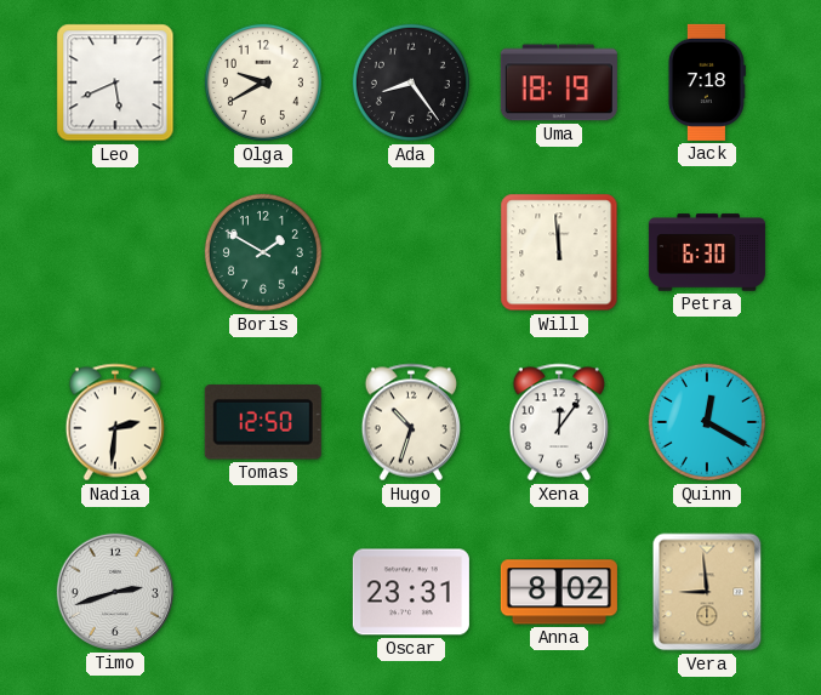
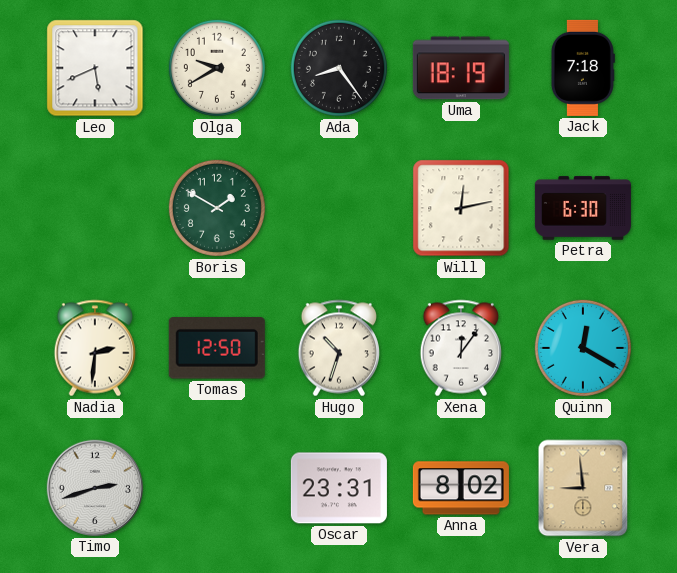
Will: 11:59 -> 12:13
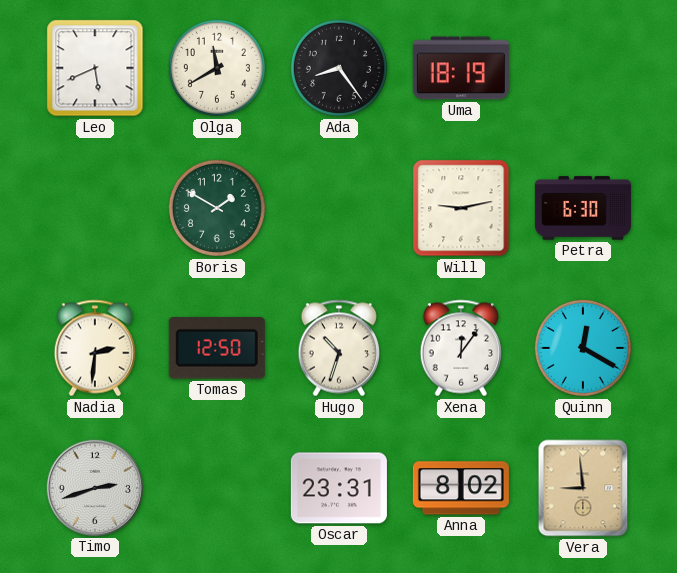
Olga: 9:40 -> 11:40
Jack: 7:18 -> none
Will: 12:13 -> 9:13
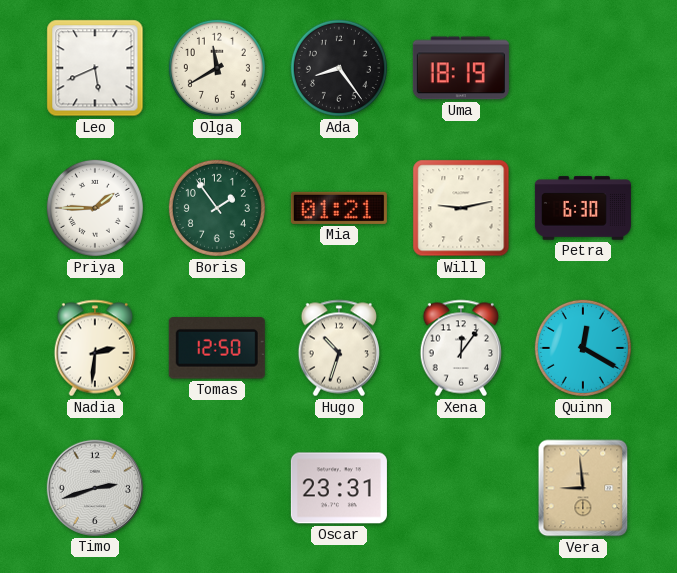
Priya: none -> 1:45
Boris: 1:50 -> 1:54
Mia: none -> 01:21
Anna: 8:02 -> none
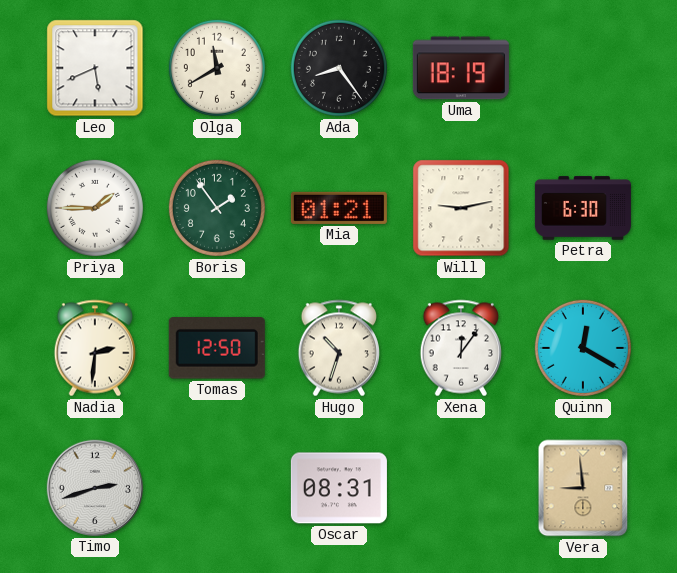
Oscar: 23:31 -> 08:31
